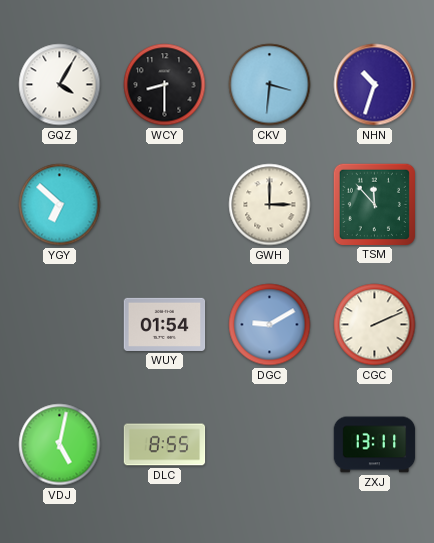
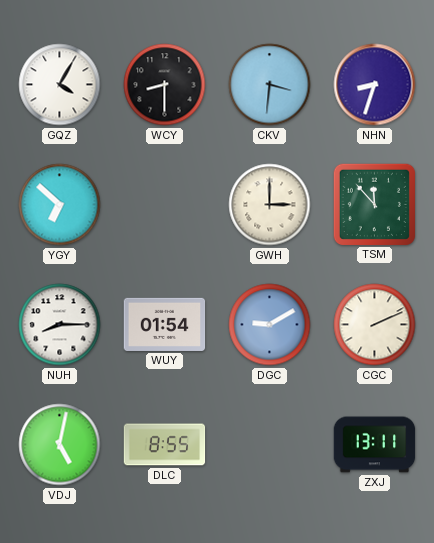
NHN: 10:33 -> 8:33
NUH: none -> 8:15
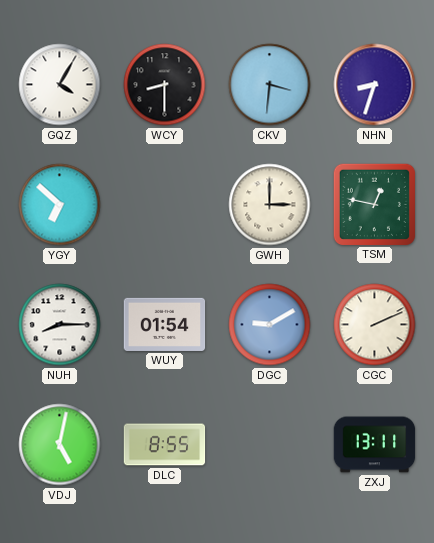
TSM: 11:53 -> 12:47
